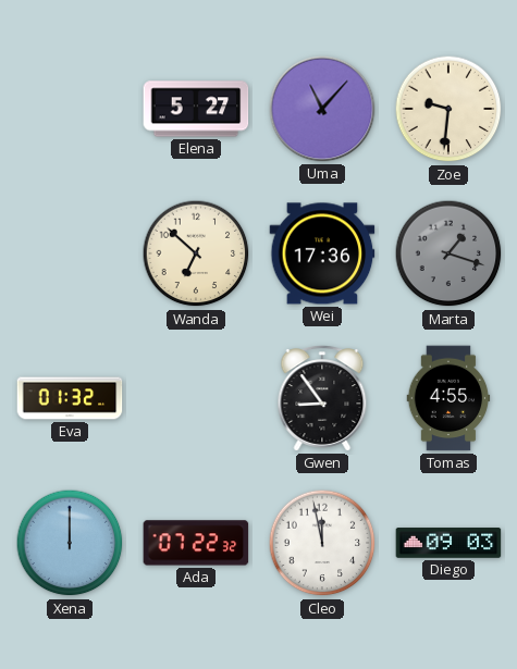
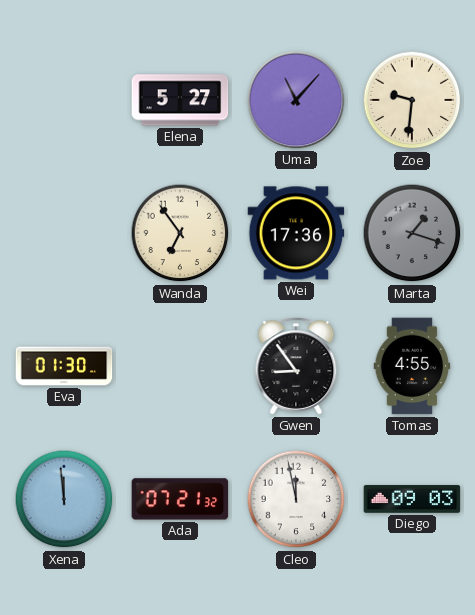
Wanda: 6:52 -> 6:54
Eva: 01:32 -> 01:30
Xena: 12:00 -> 11:59
Ada: 07:22 -> 07:21
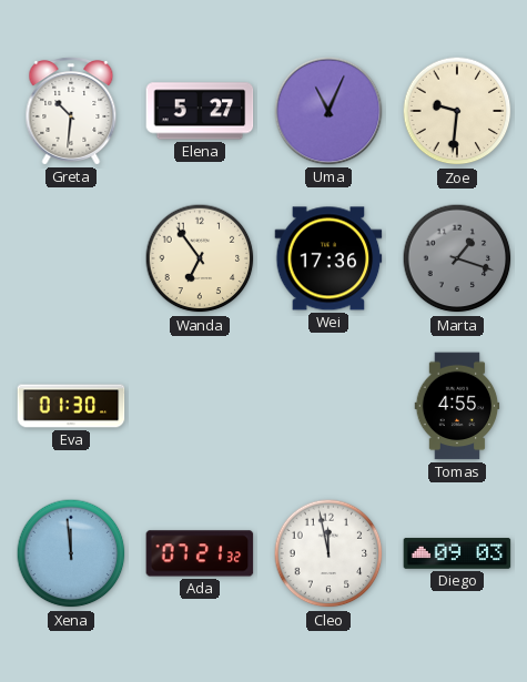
Greta: none -> 10:31
Uma: 11:07 -> 11:04
Gwen: 8:54 -> none
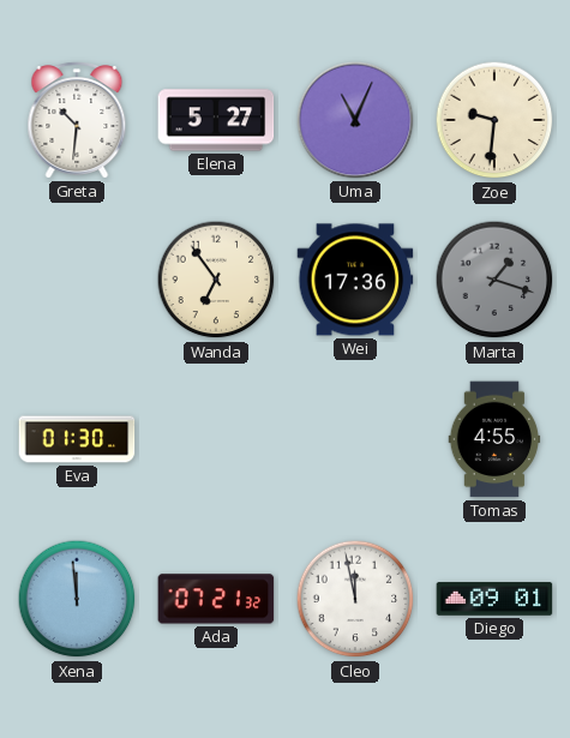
Diego: 09:03 -> 09:01
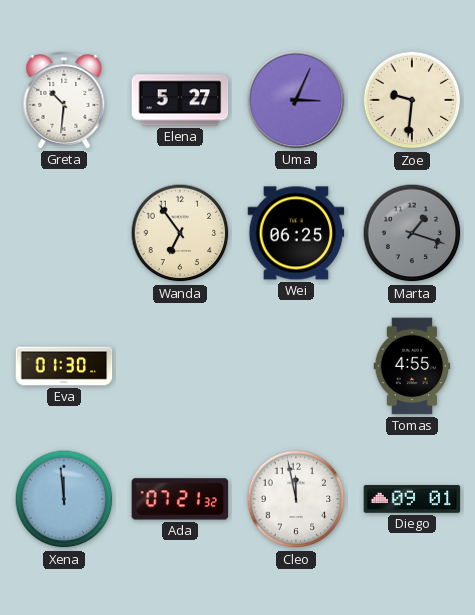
Uma: 11:04 -> 3:04
Wei: 17:36 -> 06:25
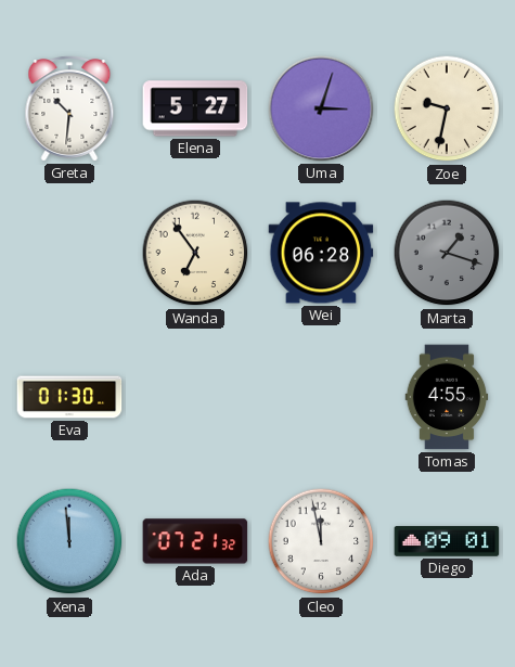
Uma: 3:04 -> 3:03
Zoe: 9:31 -> 9:32
Wei: 06:25 -> 06:28
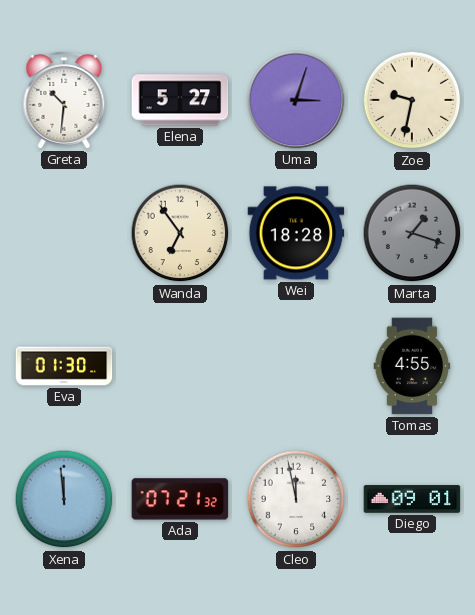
Wei: 06:28 -> 18:28
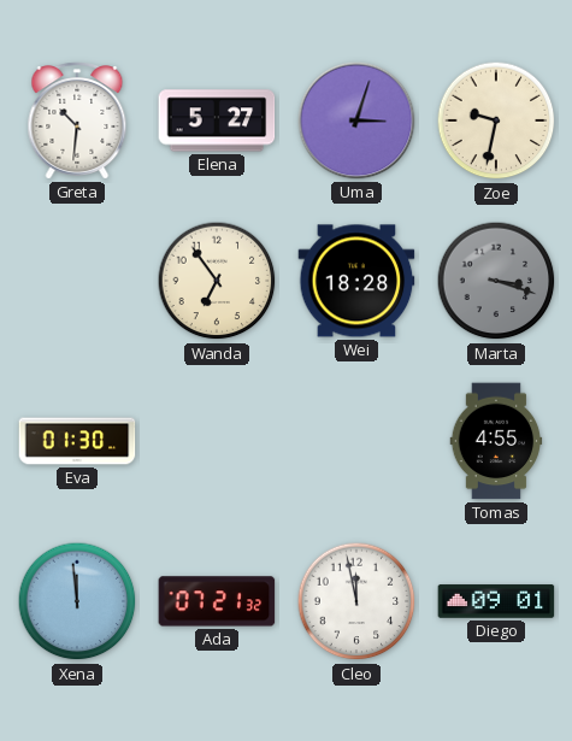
Marta: 1:18 -> 3:18
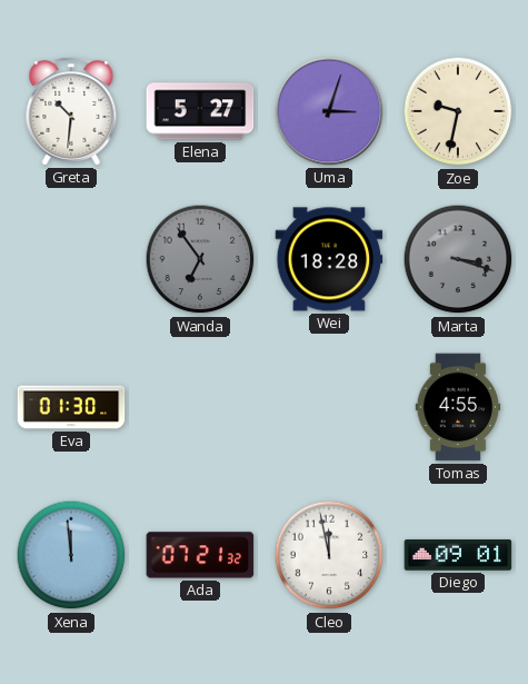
Wanda dial: cream -> grey
